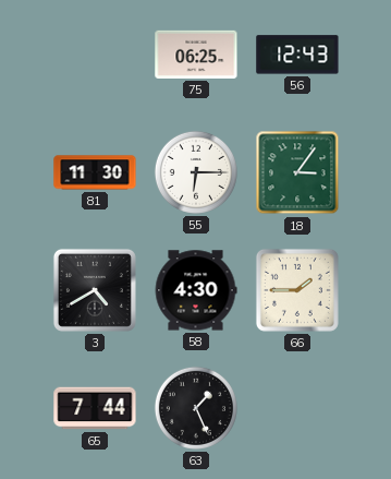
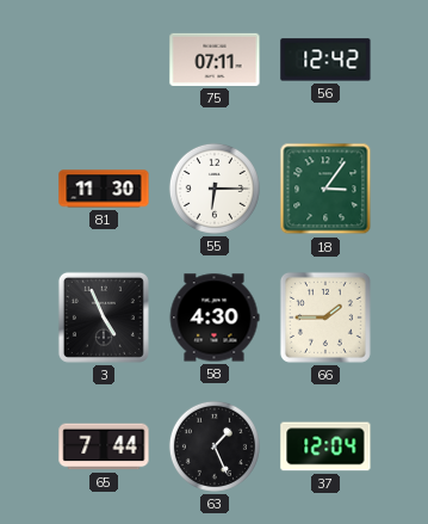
75: 06:25 -> 07:11
56: 12:43 -> 12:42
3: 4:40 -> 4:56
37: none -> 12:04
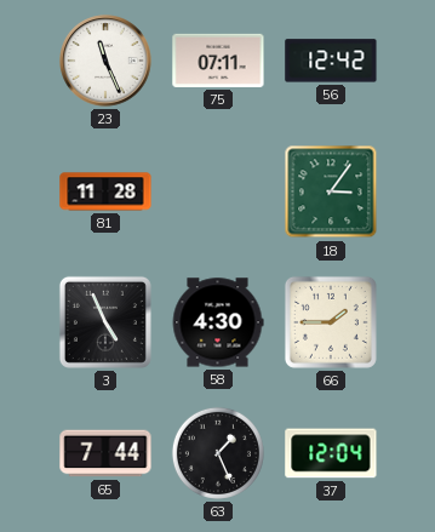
23: none -> 11:26
81: 11:30 -> 11:28
55: 6:15 -> none
